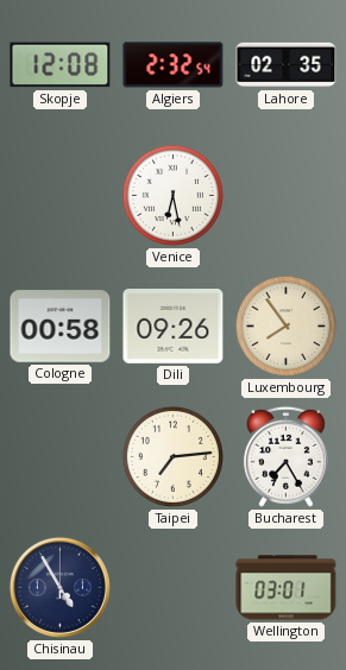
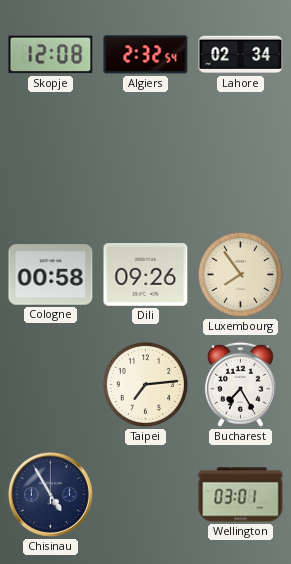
Lahore: 02:35 -> 02:34
Venice: 6:28 -> none
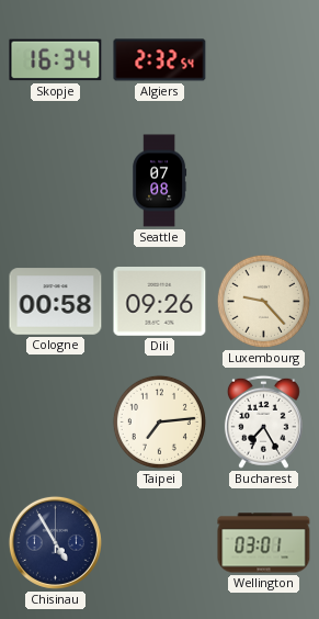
Skopje: 12:08 -> 16:34
Lahore: 02:34 -> none
Seattle: none -> 07:08
Luxembourg: 7:54 -> 9:23
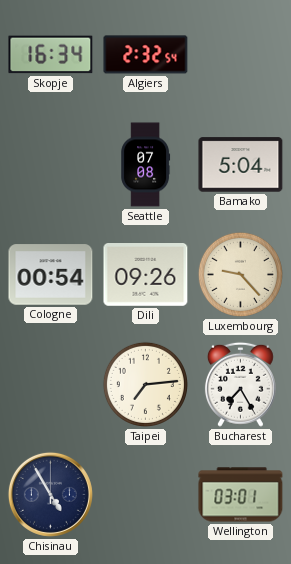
Bamako: none -> 5:04
Cologne: 00:58 -> 00:54
